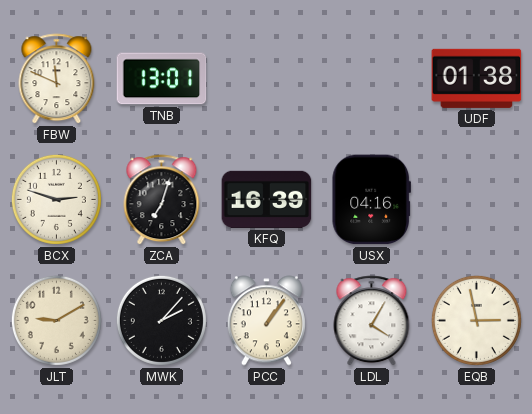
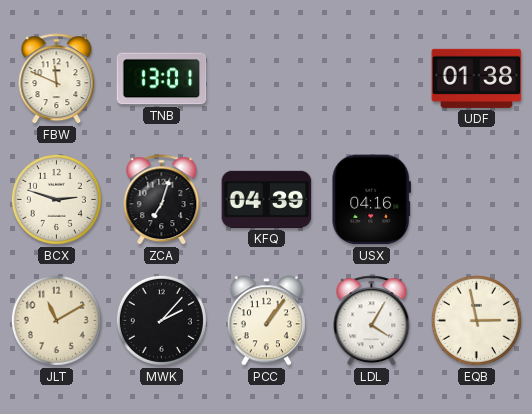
KFQ: 16:39 -> 04:39
JLT: 9:10 -> 11:10
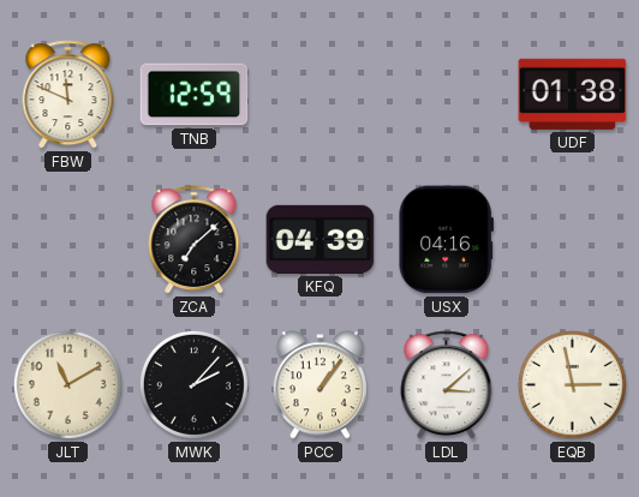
TNB: 13:01 -> 12:59
BCX: 2:48 -> none
ZCA: 7:03 -> 7:08
LDL: 4:05 -> 3:08
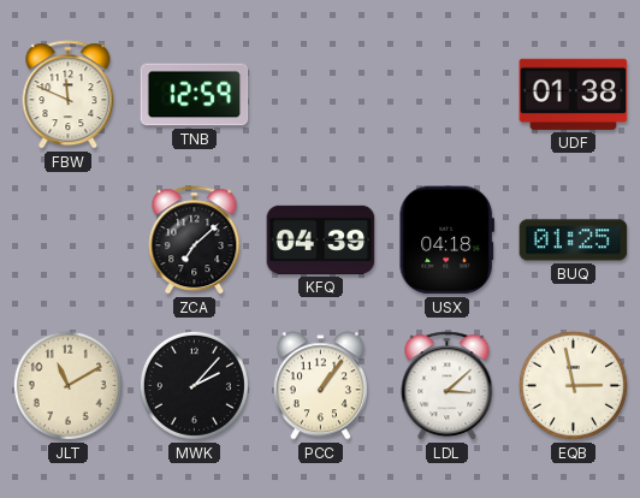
USX: 04:16 -> 04:18
BUQ: none -> 01:25
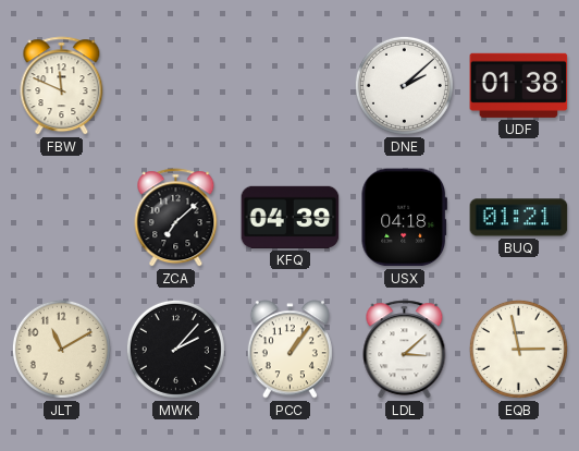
TNB: 12:59 -> none
DNE: none -> 2:08
BUQ: 01:25 -> 01:21
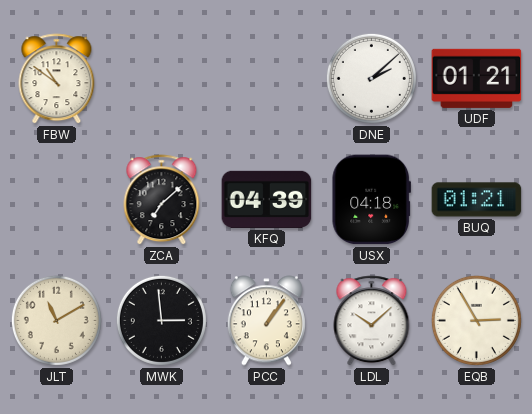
FBW: 11:49 -> 10:51
UDF: 01:38 -> 01:21
MWK: 2:07 -> 2:59
LDL: 3:08 -> 10:08
EQB: 2:58 -> 2:55
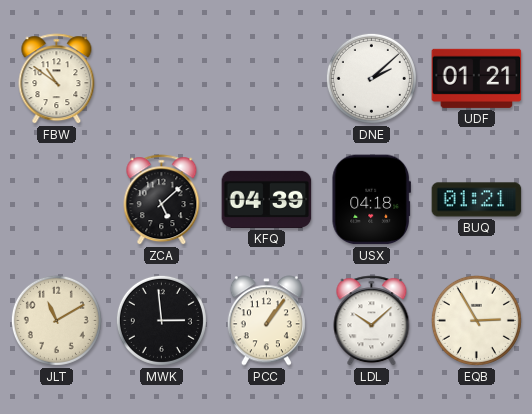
ZCA: 7:08 -> 5:08
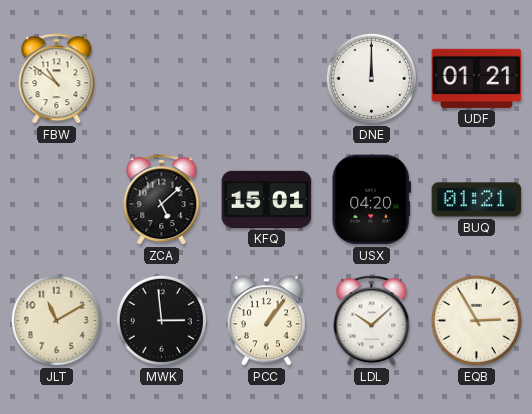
DNE: 2:08 -> 12:00
KFQ: 04:39 -> 15:01
USX: 04:18 -> 04:20
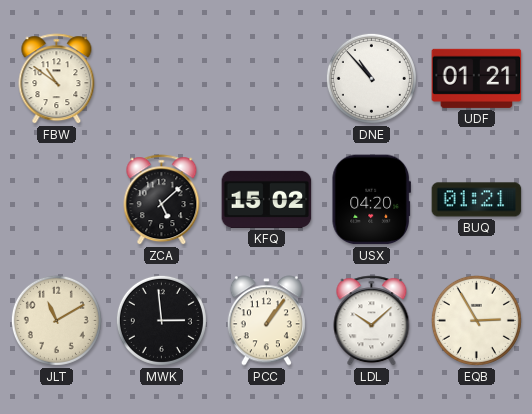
DNE: 12:00 -> 10:53
KFQ: 15:01 -> 15:02
